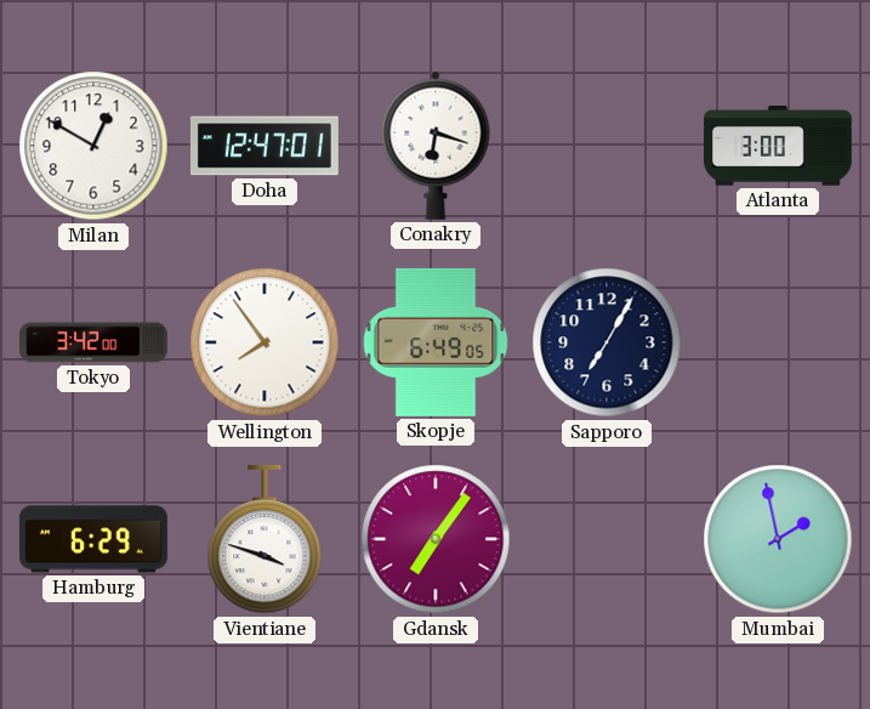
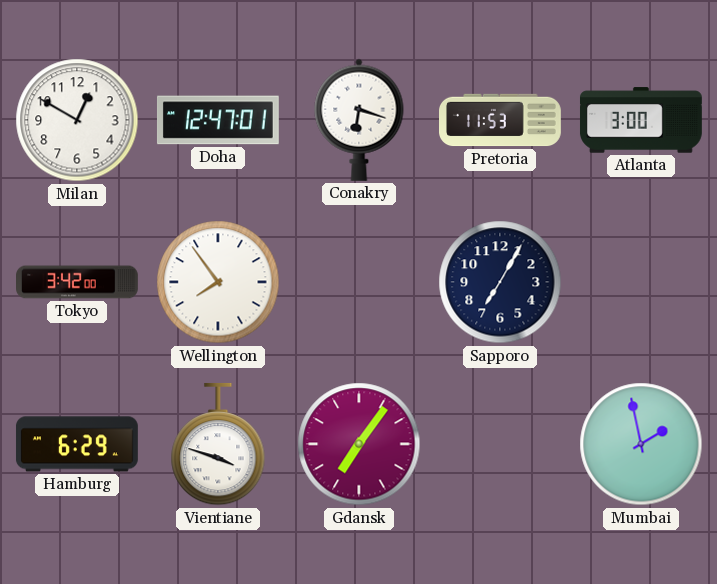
Pretoria: none -> 11:53
Skopje: 6:49 -> none
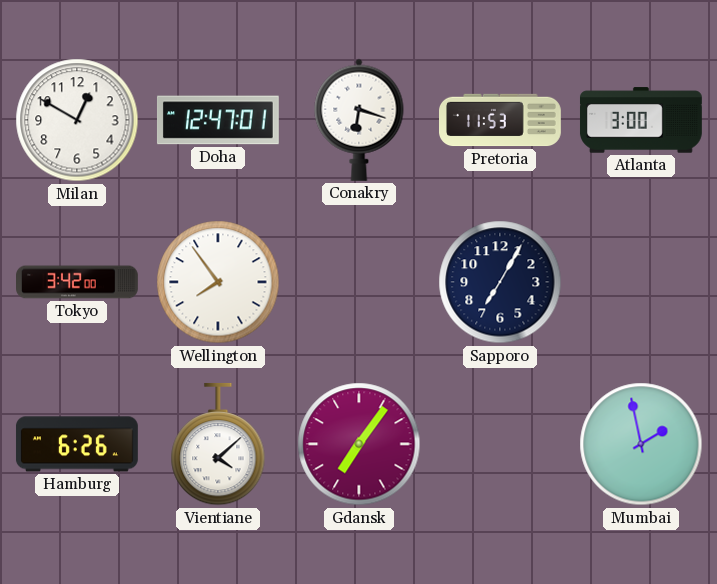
Hamburg: 6:29 -> 6:26
Vientiane: 3:48 -> 4:08
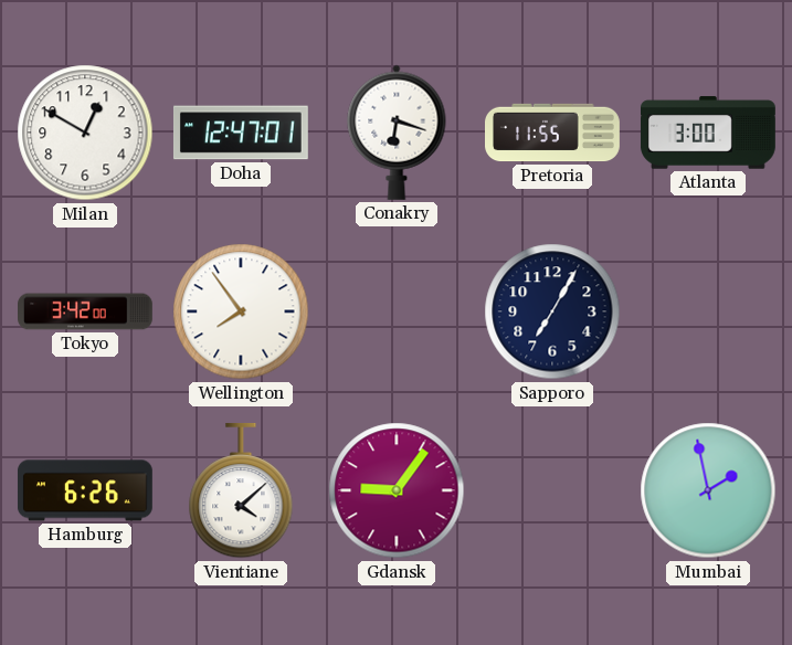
Pretoria: 11:53 -> 11:55
Gdansk: 7:06 -> 9:06
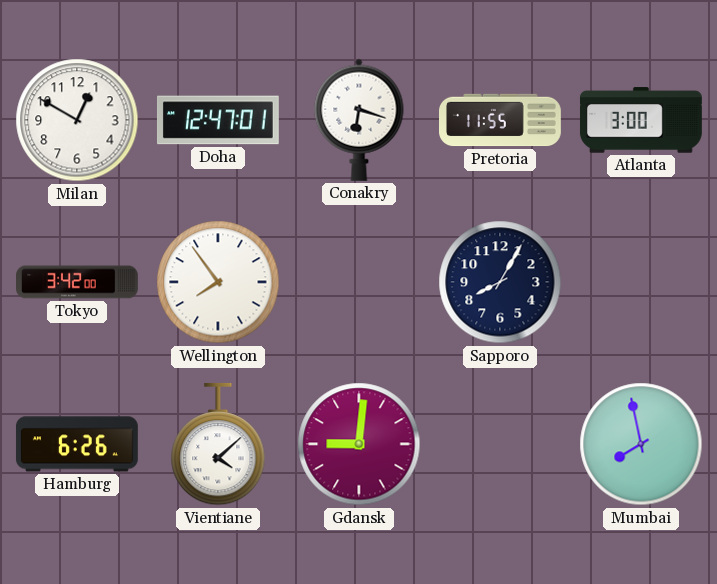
Sapporo: 7:05 -> 8:05
Gdansk: 9:06 -> 9:01
Mumbai: 1:58 -> 7:58
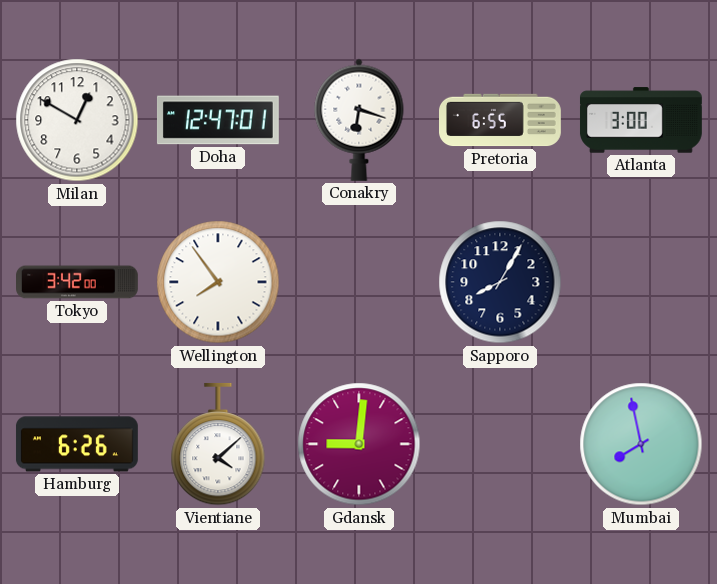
Pretoria: 11:55 -> 6:55
